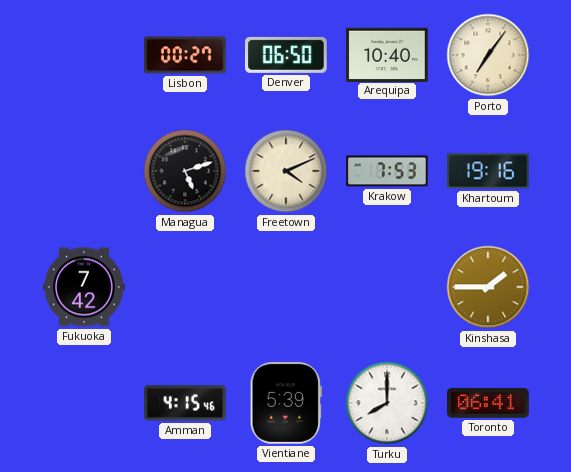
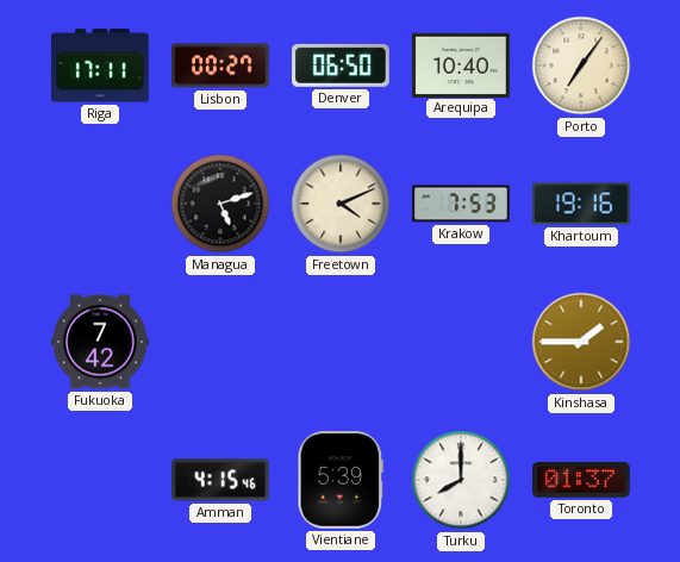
Riga: none -> 17:11
Toronto: 06:41 -> 01:37
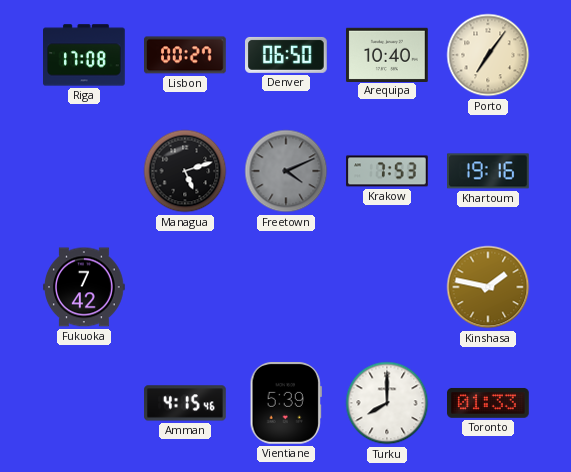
Riga: 17:11 -> 17:08
Freetown dial: cream -> grey
Kinshasa: 1:45 -> 1:47
Toronto: 01:37 -> 01:33
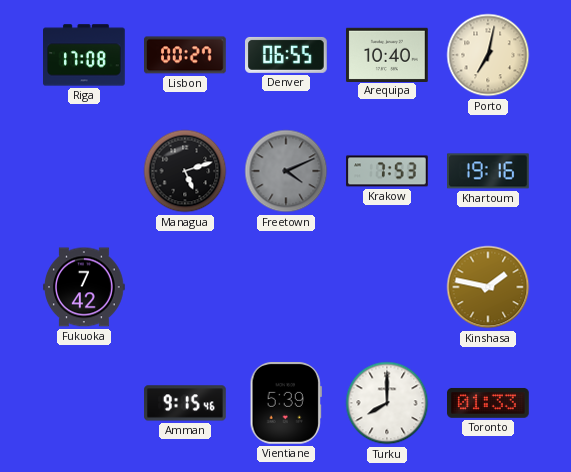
Denver: 06:50 -> 06:55
Porto: 7:06 -> 7:02
Amman: 4:15 -> 9:15
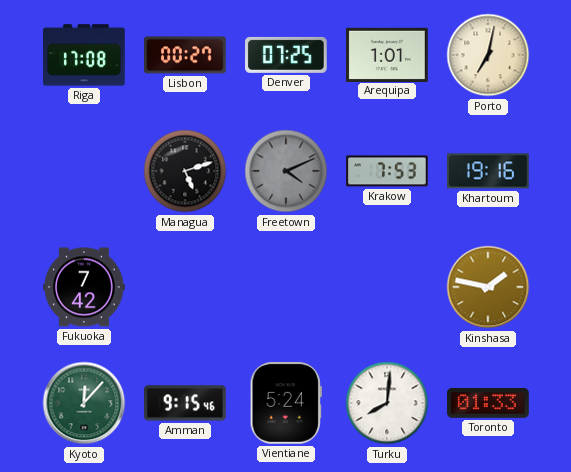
Denver: 06:55 -> 07:25
Arequipa: 10:40 -> 1:01
Kyoto: none -> 12:07
Vientiane: 5:39 -> 5:24
Turku: 8:00 -> 8:01
